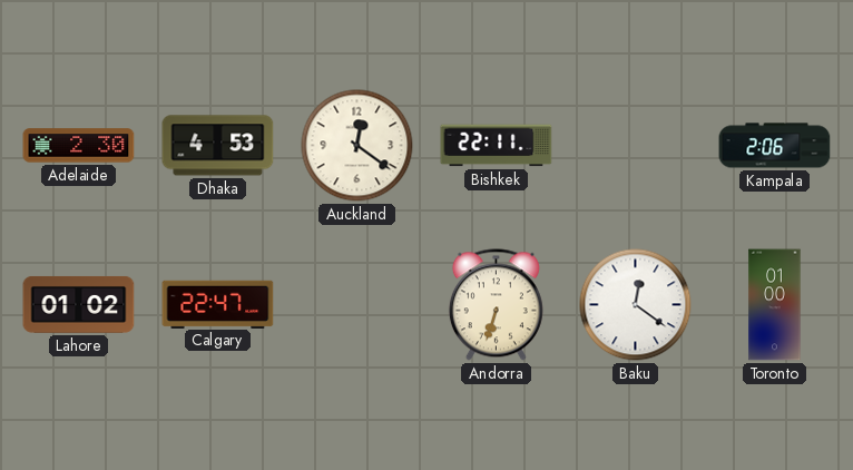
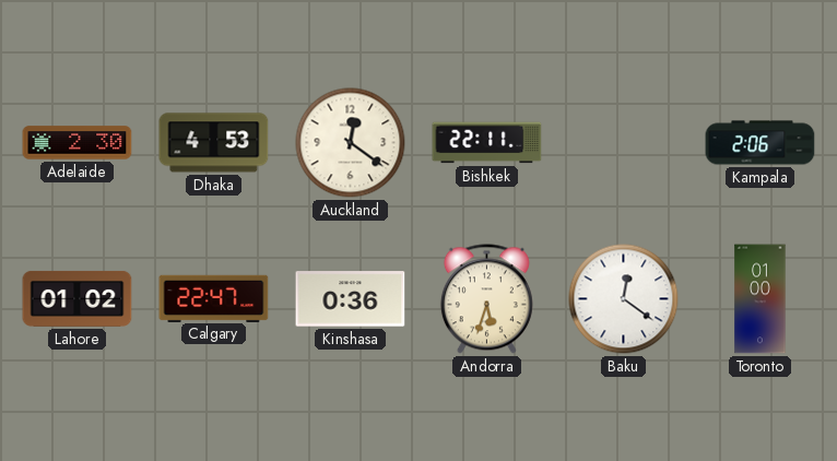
Kinshasa: none -> 0:36
Andorra: 6:33 -> 5:33
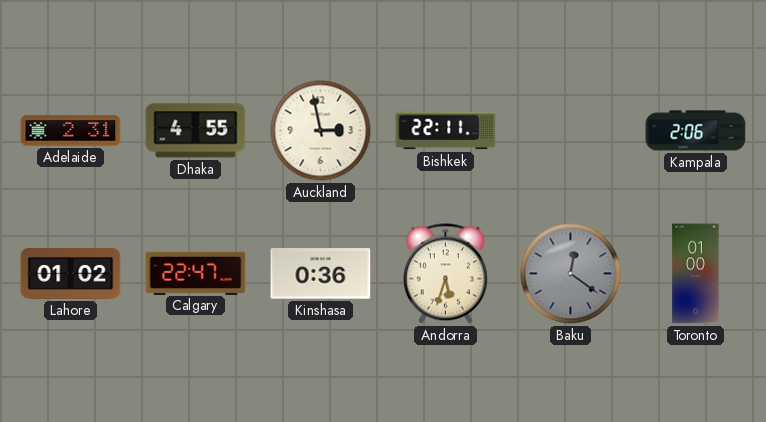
Adelaide: 2:30 -> 2:31
Dhaka: 4:53 -> 4:55
Auckland: 12:21 -> 2:58
Baku dial: white -> grey
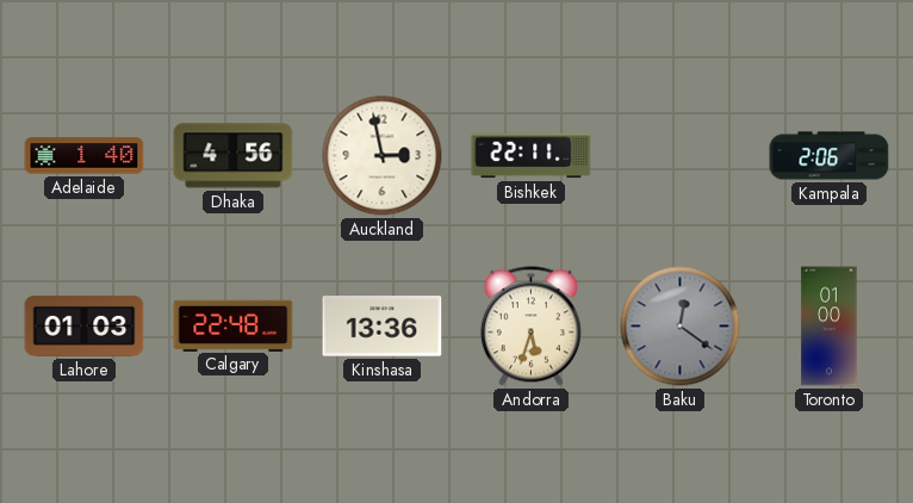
Adelaide: 2:31 -> 1:40
Dhaka: 4:55 -> 4:56
Lahore: 01:02 -> 01:03
Calgary: 22:47 -> 22:48
Kinshasa: 0:36 -> 13:36
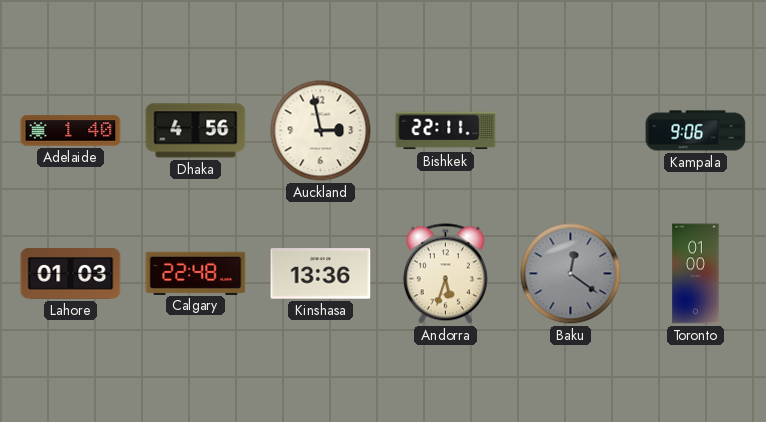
Kampala: 2:06 -> 9:06
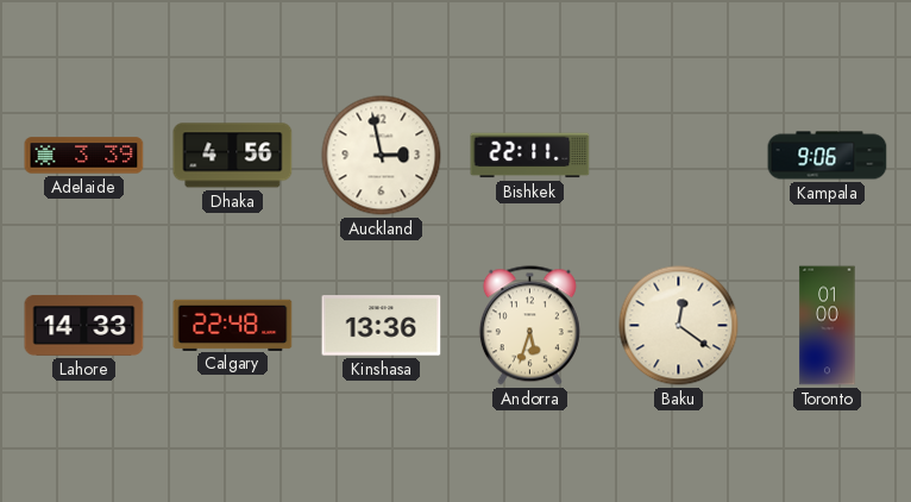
Adelaide: 1:40 -> 3:39
Lahore: 01:03 -> 14:33
Baku dial: grey -> cream
